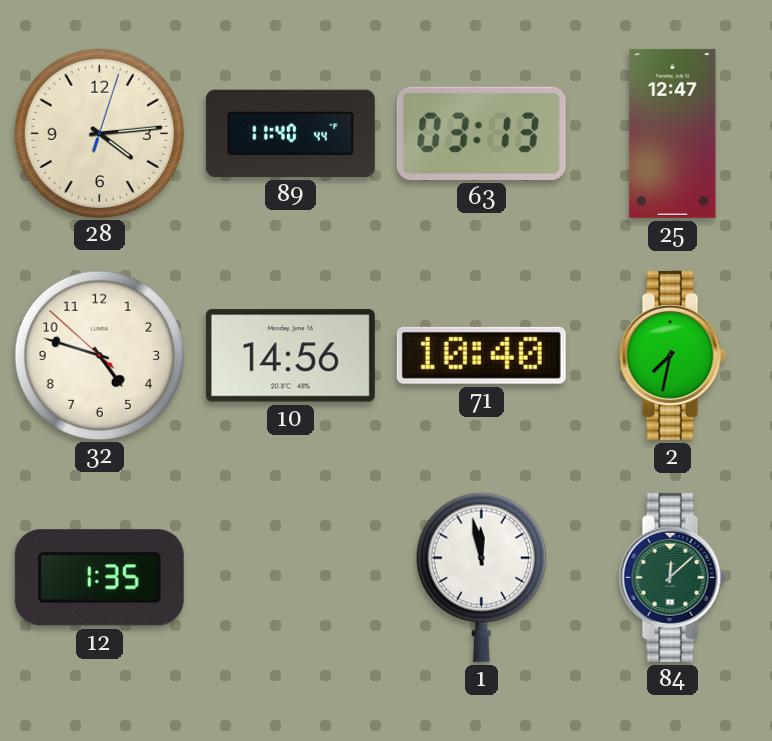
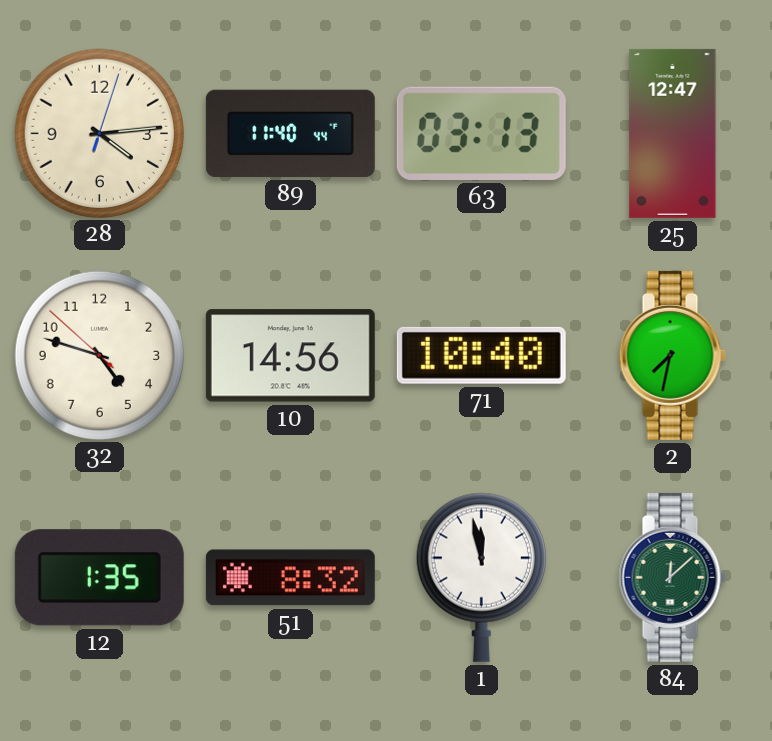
51: none -> 8:32
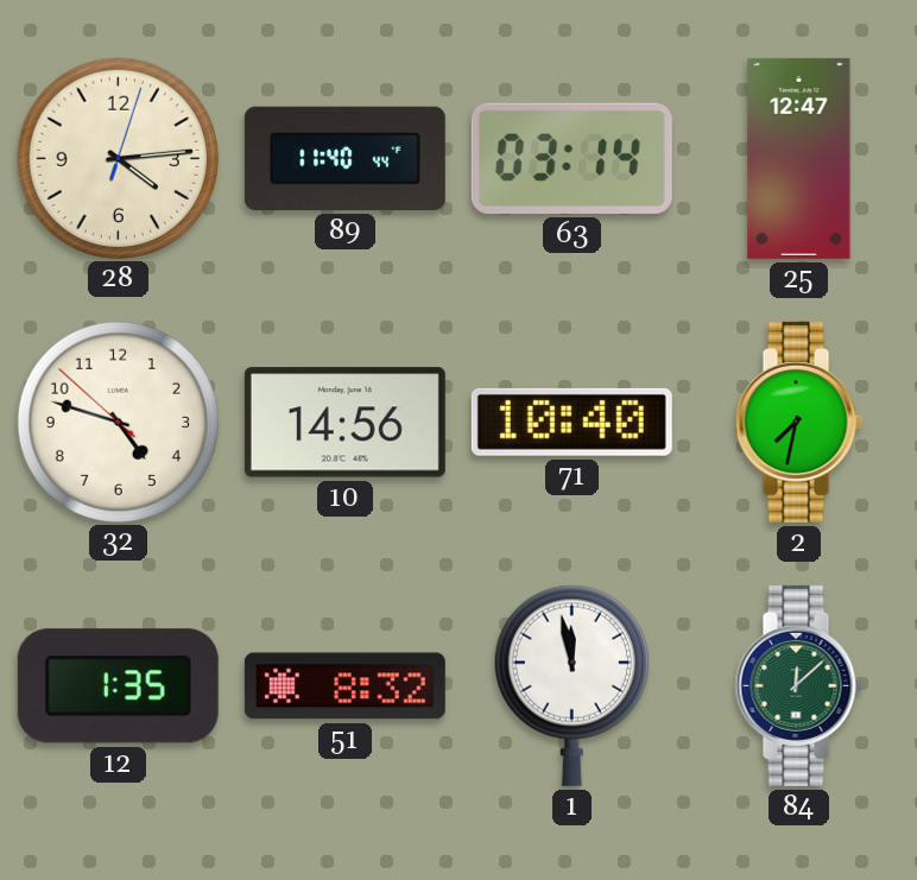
63: 03:13 -> 03:14
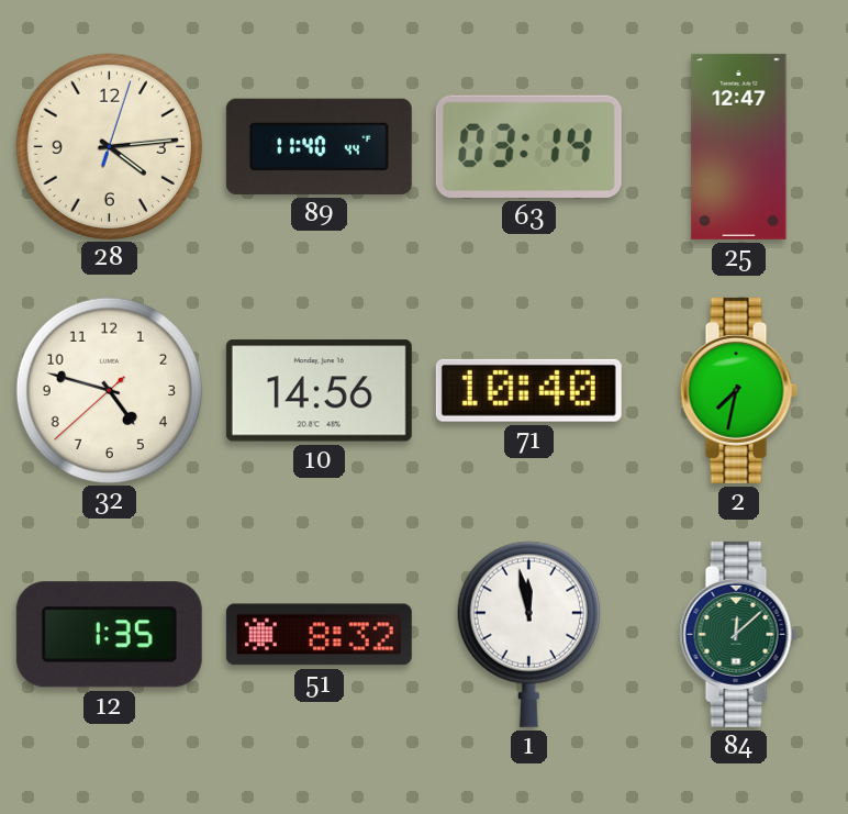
32: 4:47:52 -> 4:47:38
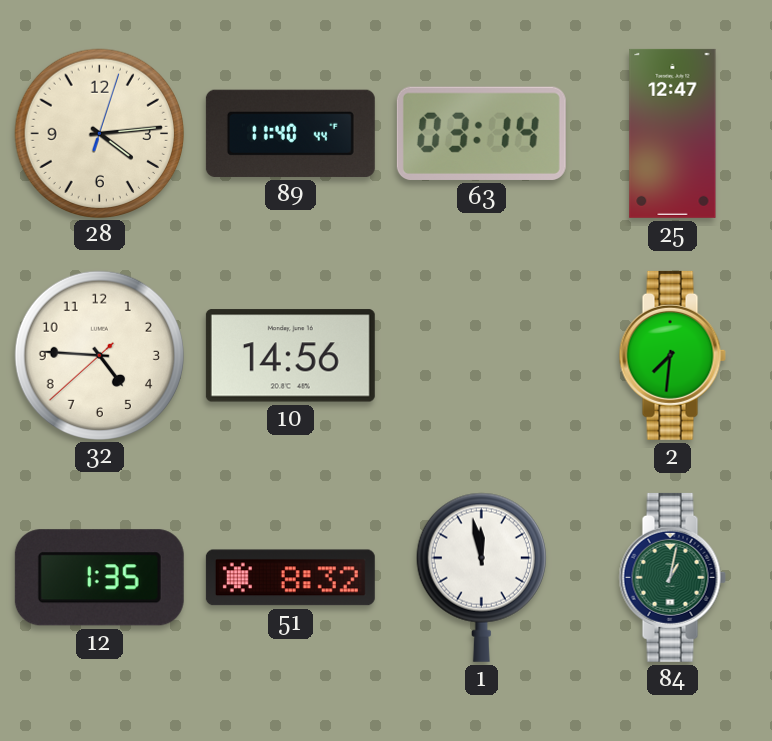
32: 4:47 -> 4:45
71: 10:40 -> none
2: 7:32 -> 7:31
84: 12:08 -> 1:02
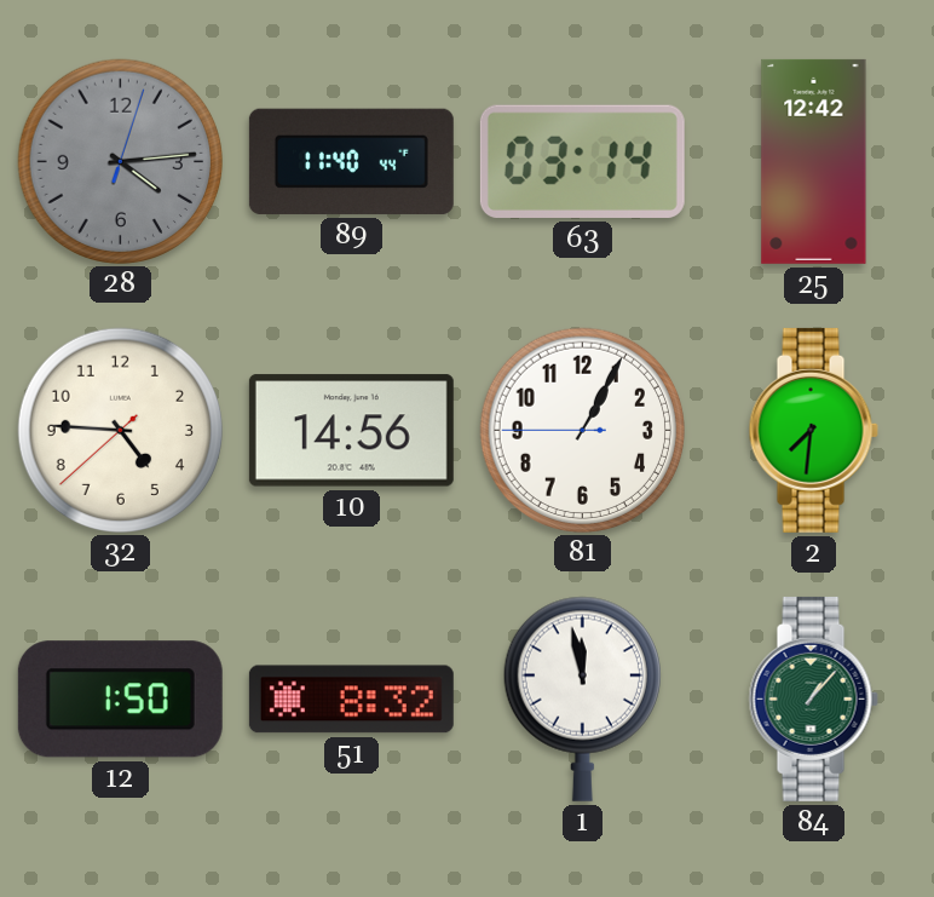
28 dial: cream -> grey
25: 12:47 -> 12:42
81: none -> 1:04
12: 1:35 -> 1:50
84: 1:02 -> 1:07
